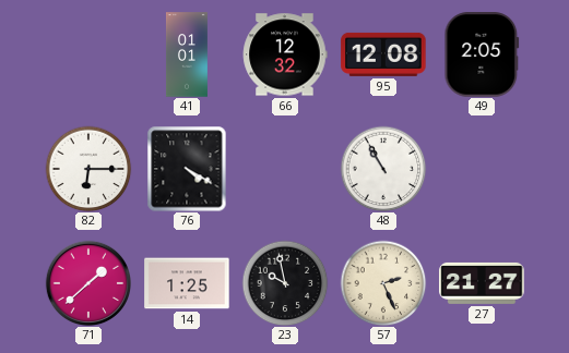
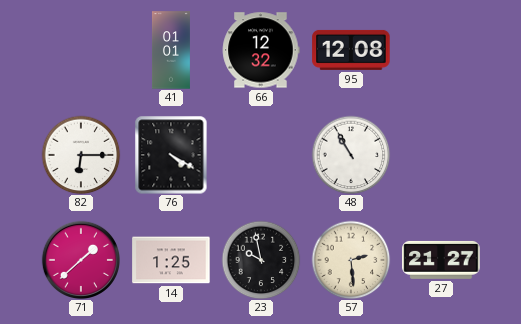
49: 2:05 -> none
57: 2:26 -> 2:29
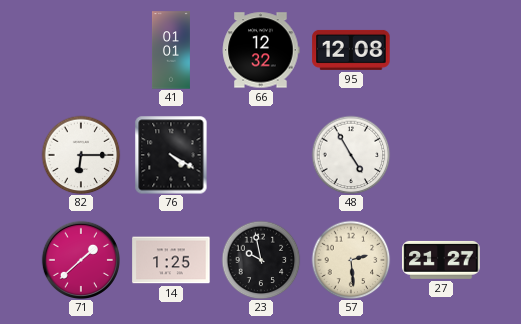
48: 10:55 -> 4:55
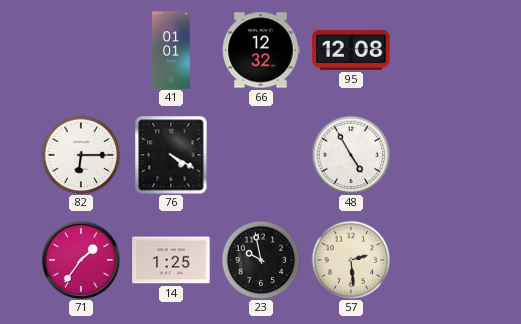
71: 1:38 -> 1:36
27: 21:27 -> none
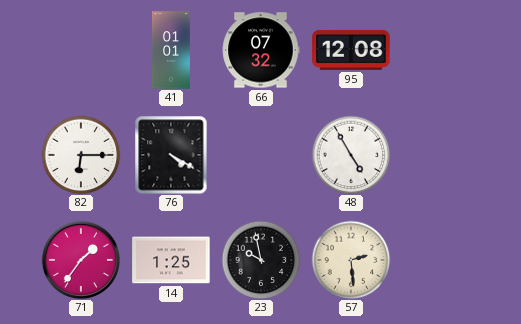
66: 12:32 -> 07:32
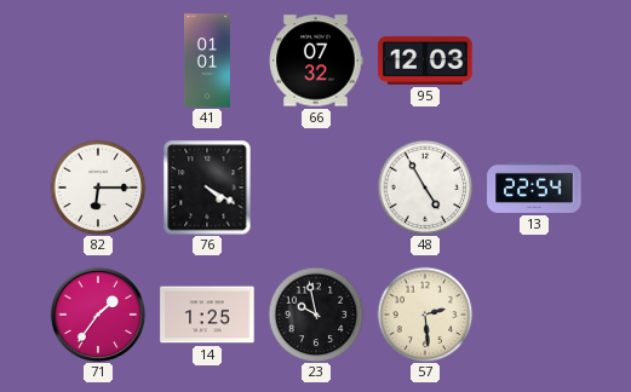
95: 12:08 -> 12:03
13: none -> 22:54
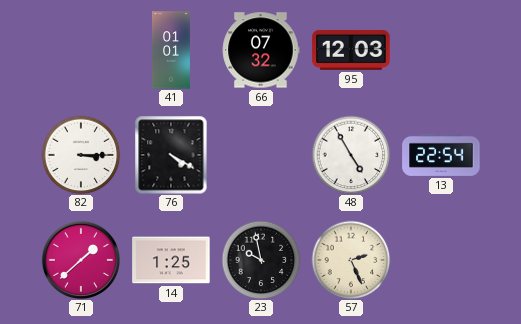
82: 6:15 -> 3:15
71: 1:36 -> 1:38
57: 2:29 -> 2:26
